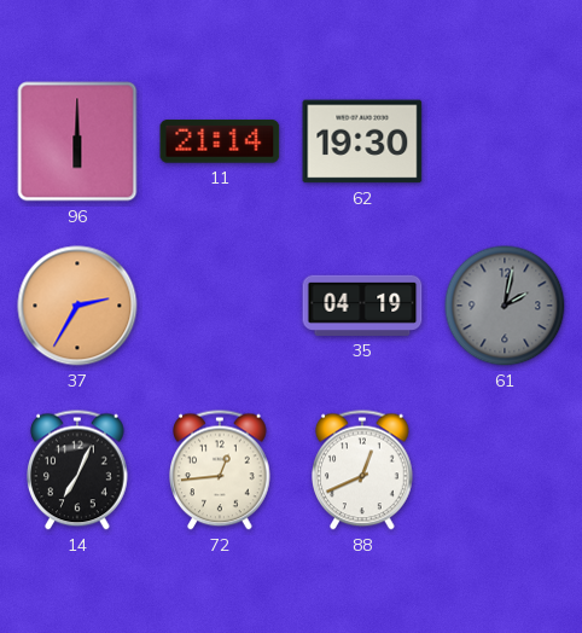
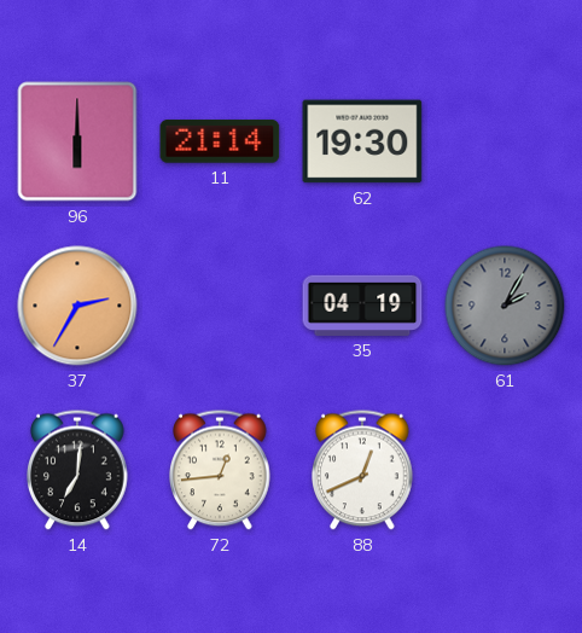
61: 2:02 -> 2:05
14: 7:04 -> 7:01
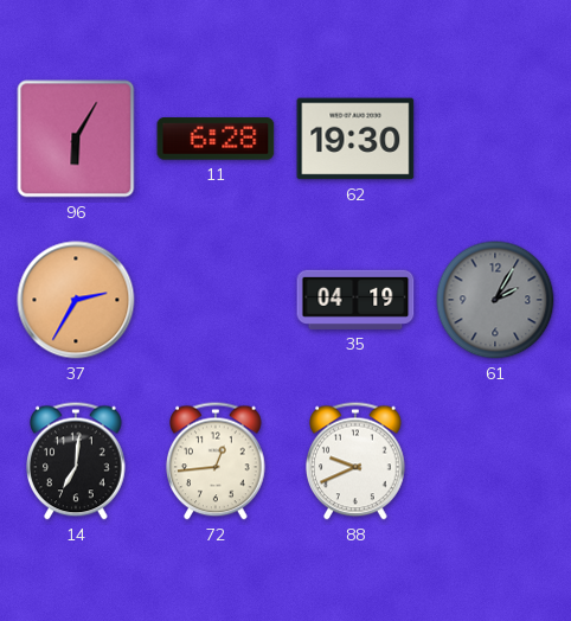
96: 6:00 -> 6:05
11: 21:14 -> 6:28
88: 12:41 -> 9:41
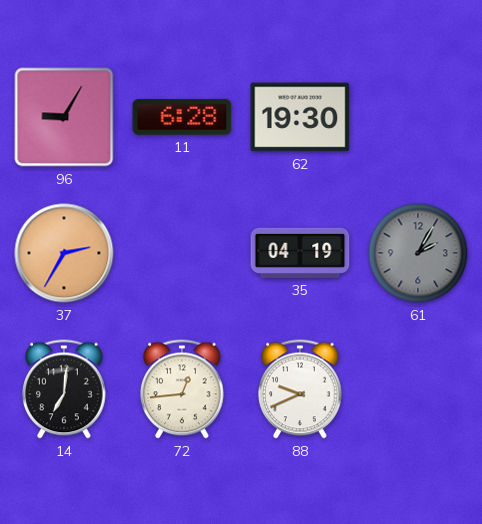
96: 6:05 -> 9:05
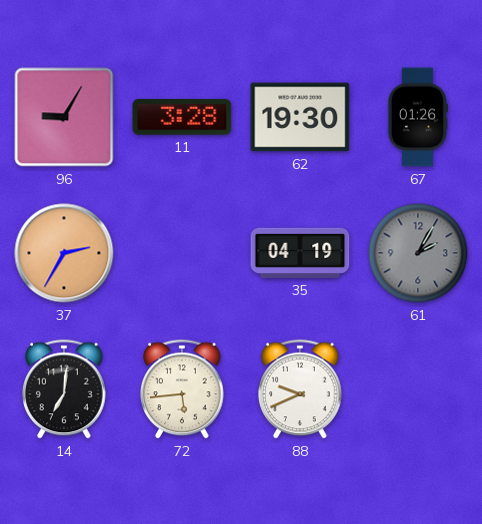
11: 6:28 -> 3:28
67: none -> 01:26
72: 12:44 -> 5:44
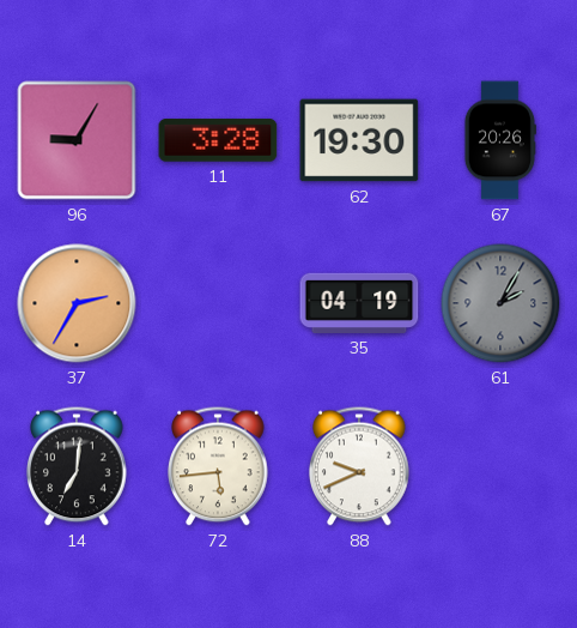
67: 01:26 -> 20:26
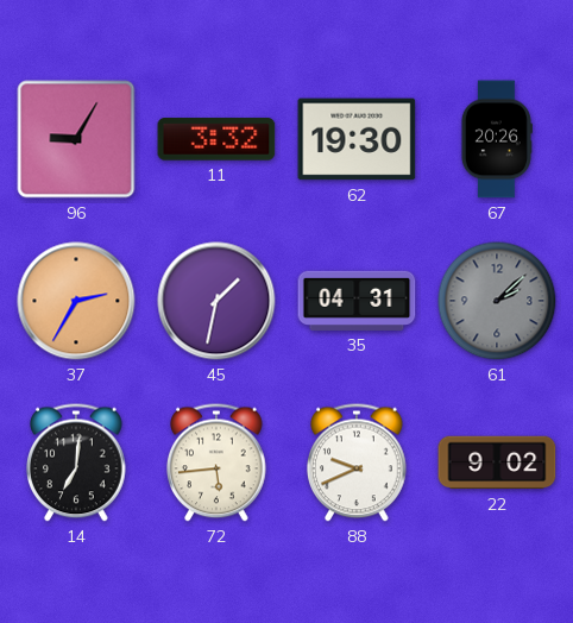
11: 3:28 -> 3:32
45: none -> 1:32
35: 04:19 -> 04:31
61: 2:05 -> 2:08
22: none -> 9:02
